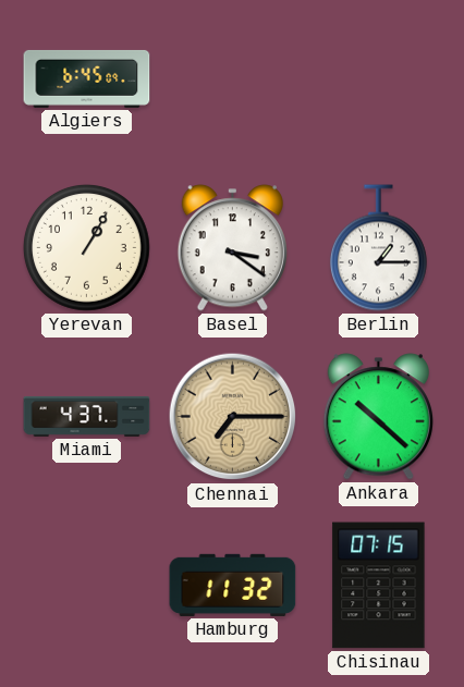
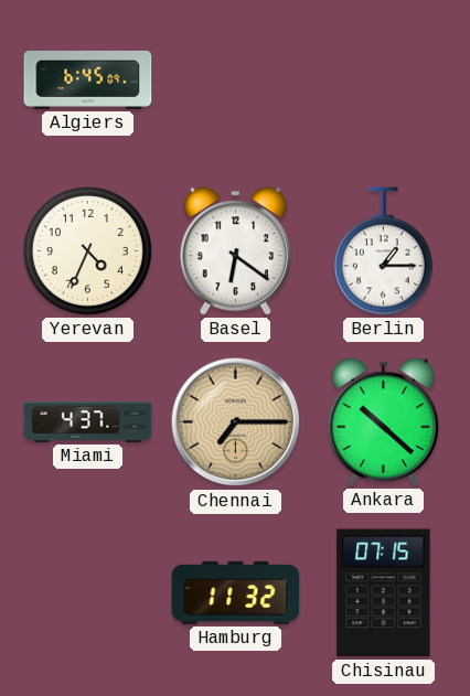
Yerevan: 1:05 -> 4:34
Basel: 3:21 -> 6:21
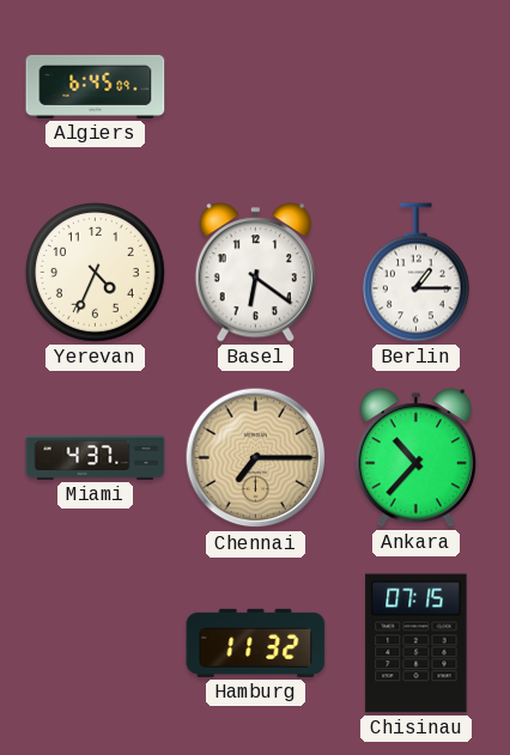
Ankara: 10:22 -> 10:37
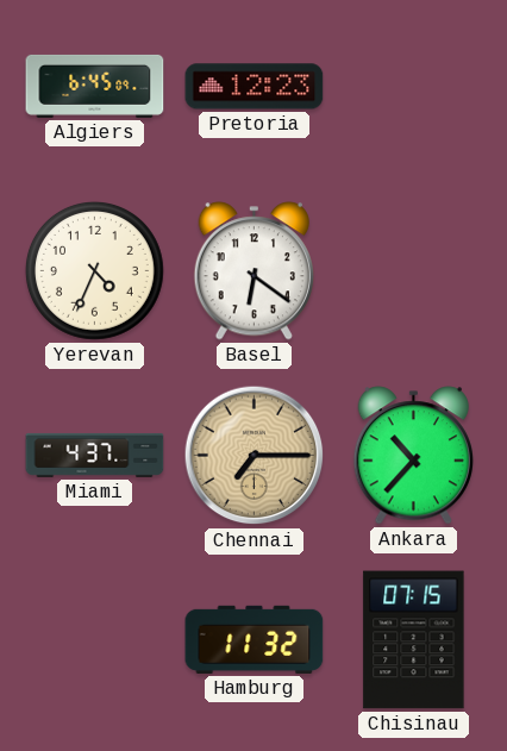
Pretoria: none -> 12:23
Berlin: 1:15 -> none
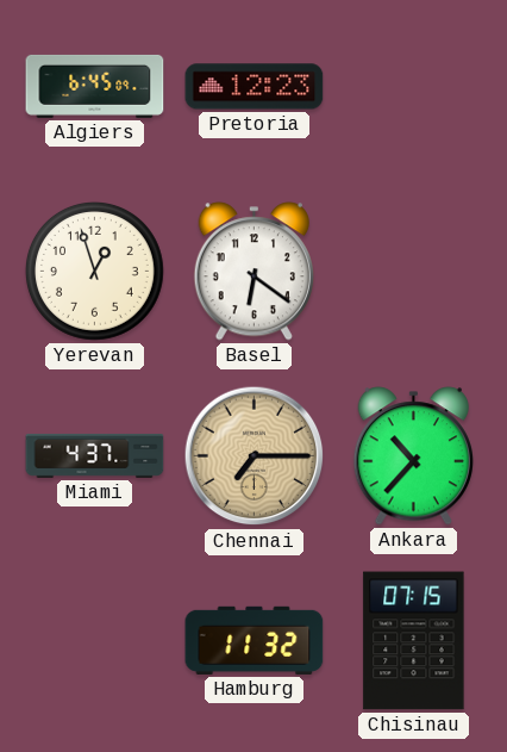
Yerevan: 4:34 -> 12:57
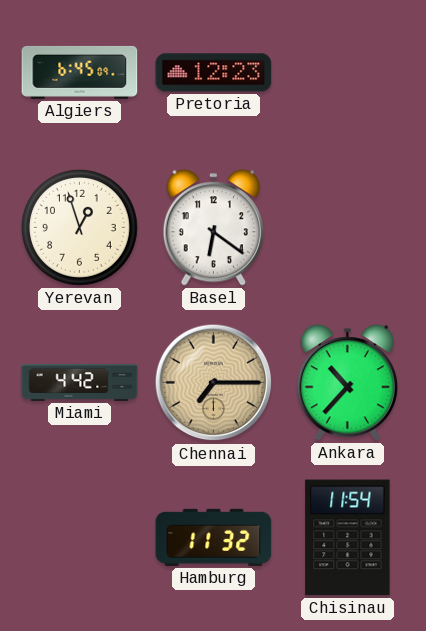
Miami: 4:37 -> 4:42
Chisinau: 07:15 -> 11:54
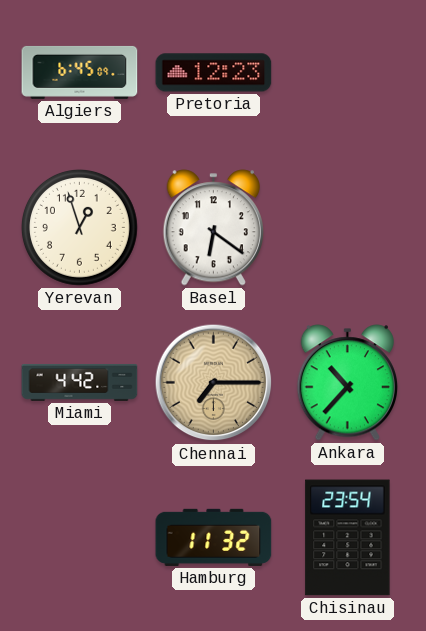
Chisinau: 11:54 -> 23:54
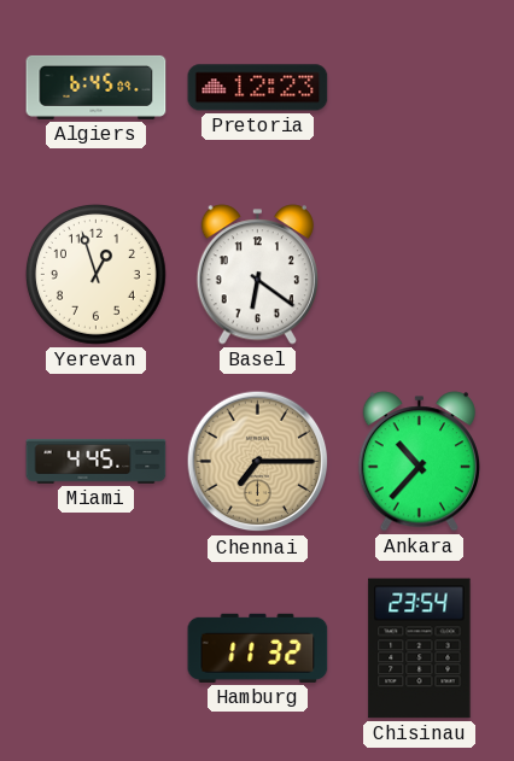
Miami: 4:42 -> 4:45
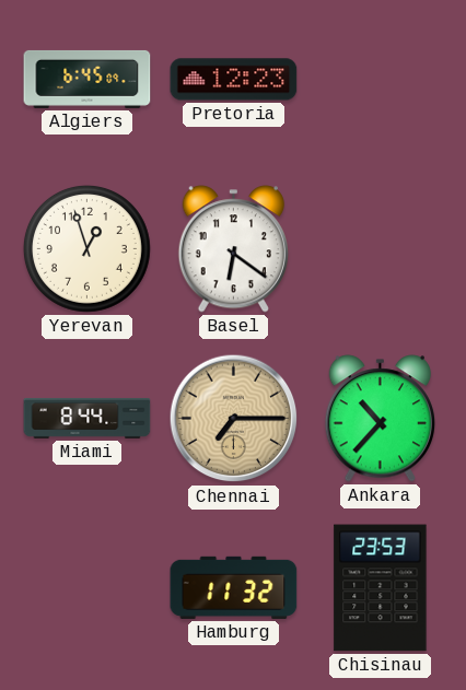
Miami: 4:45 -> 8:44
Chisinau: 23:54 -> 23:53
